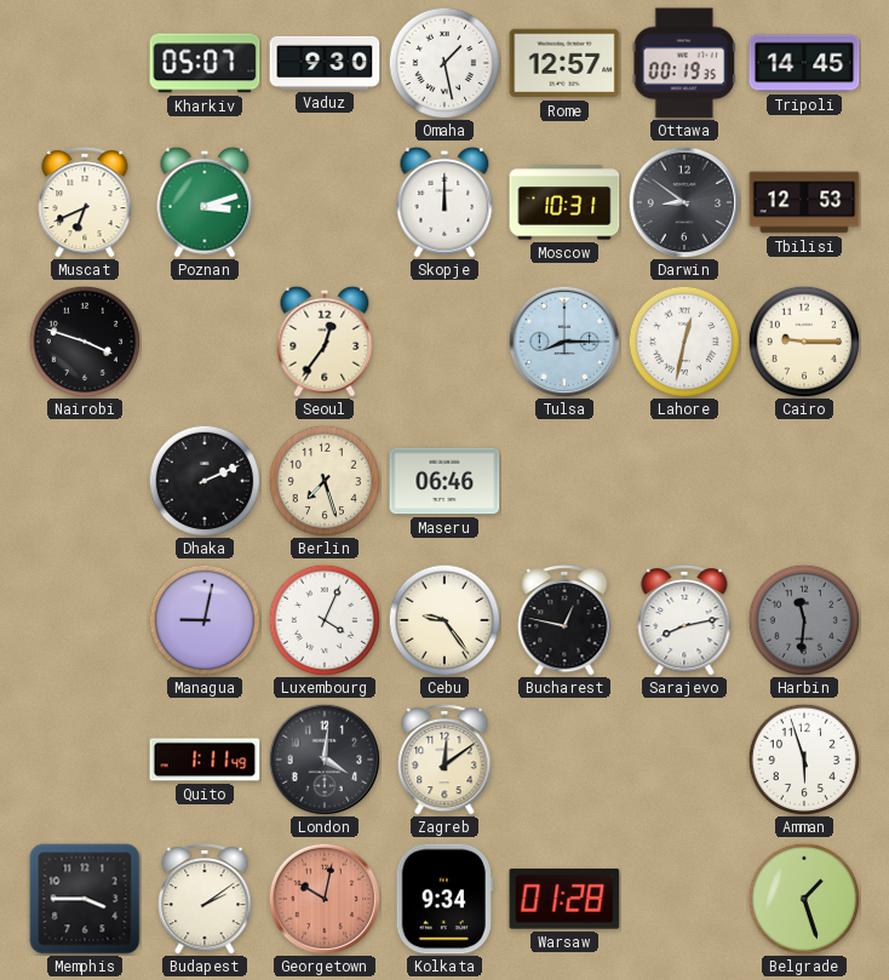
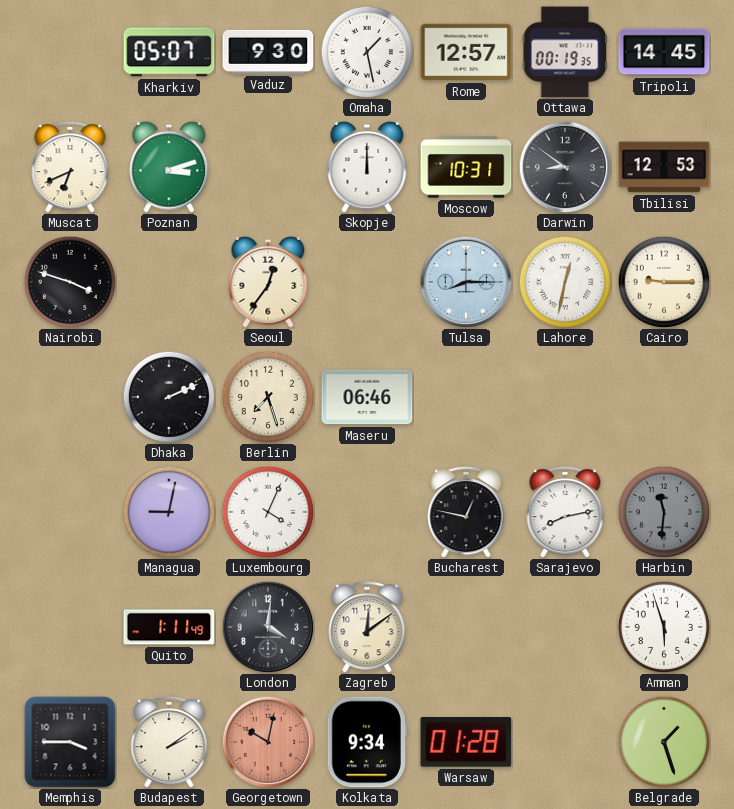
Cebu: 9:24 -> none
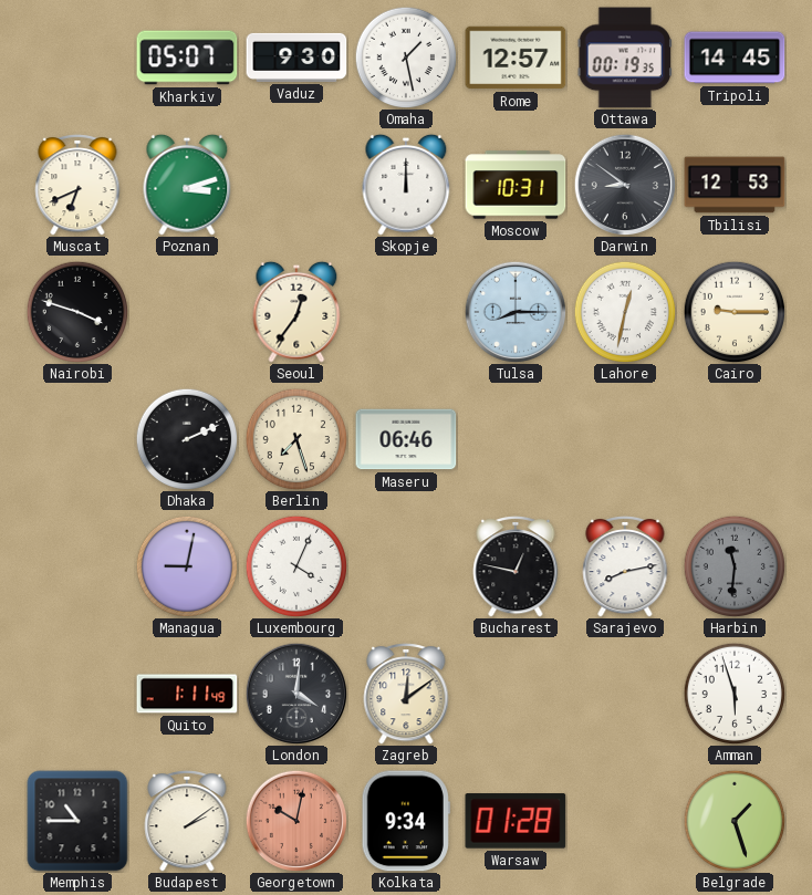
Memphis: 3:45 -> 10:45
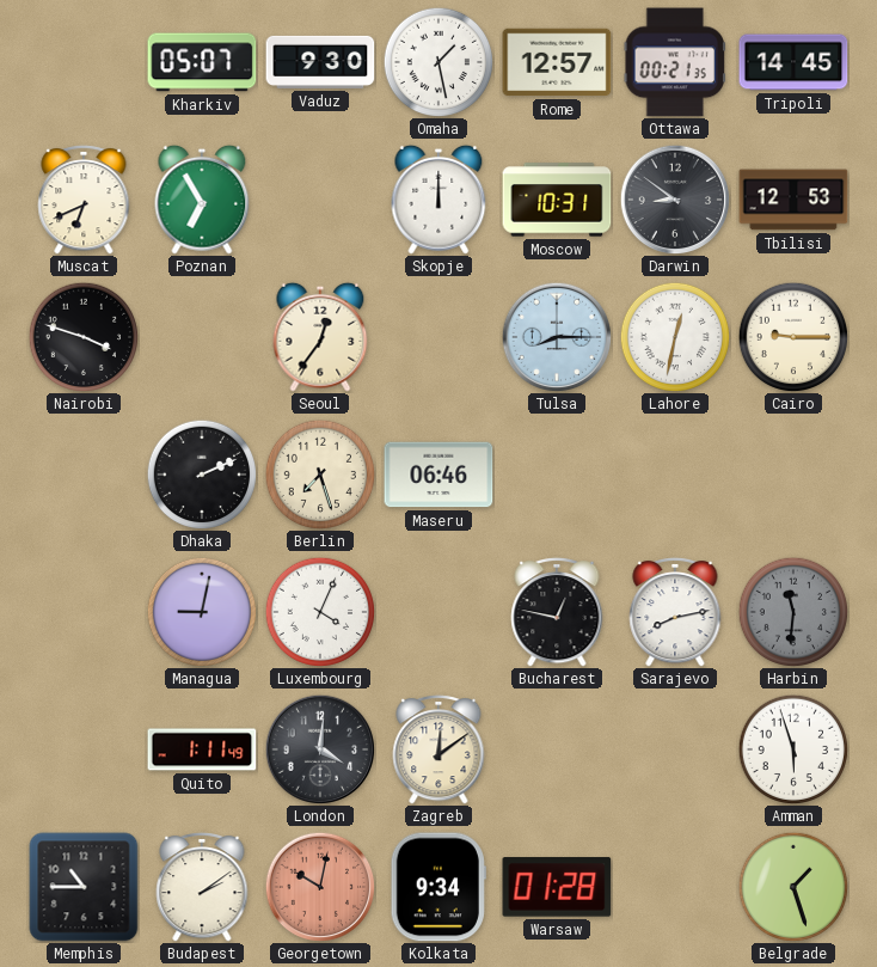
Ottawa: 00:19 -> 00:21
Poznan: 3:12 -> 6:55
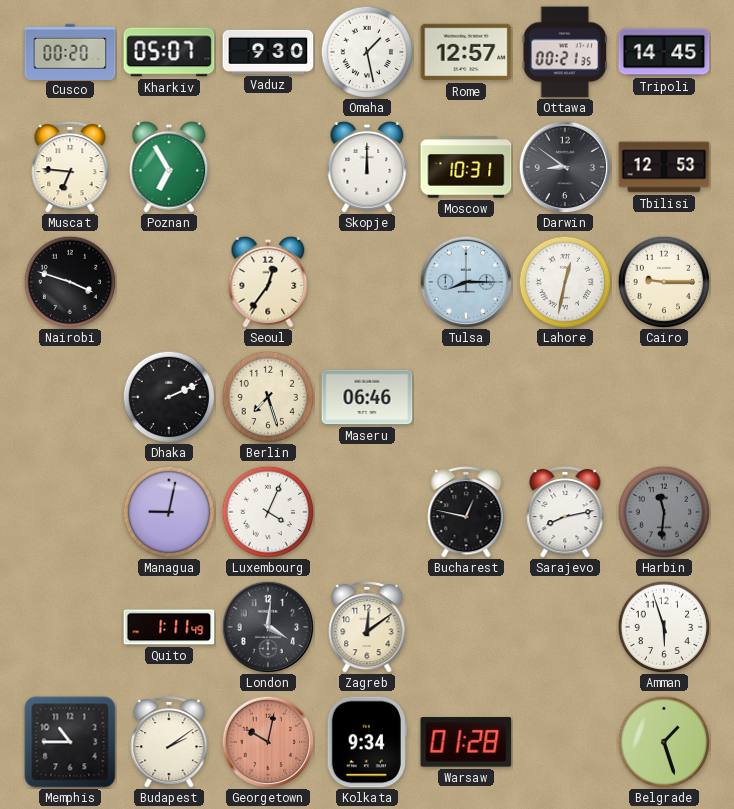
Cusco: none -> 00:20
Muscat: 6:41 -> 6:46
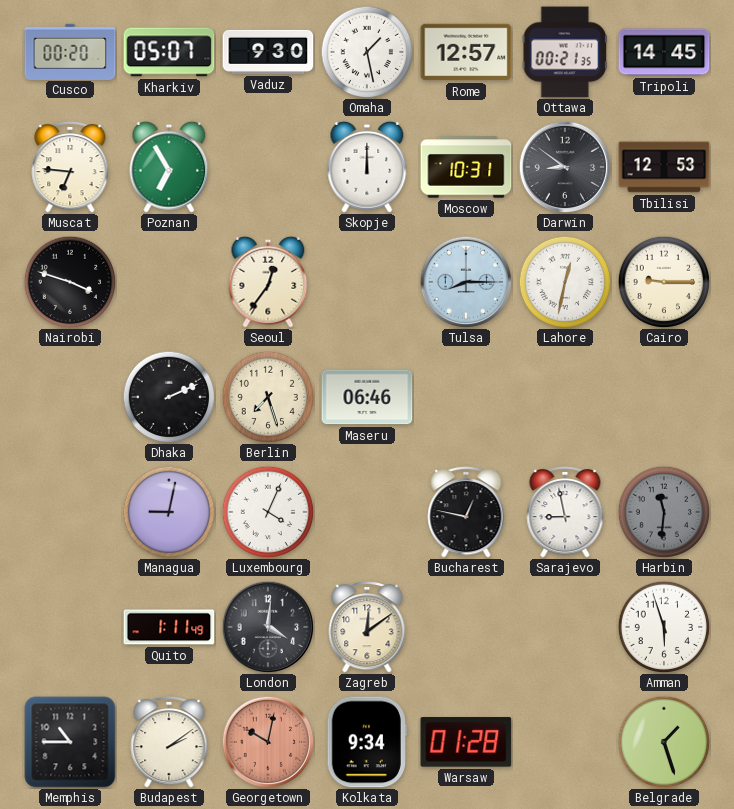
Sarajevo: 8:13 -> 8:58
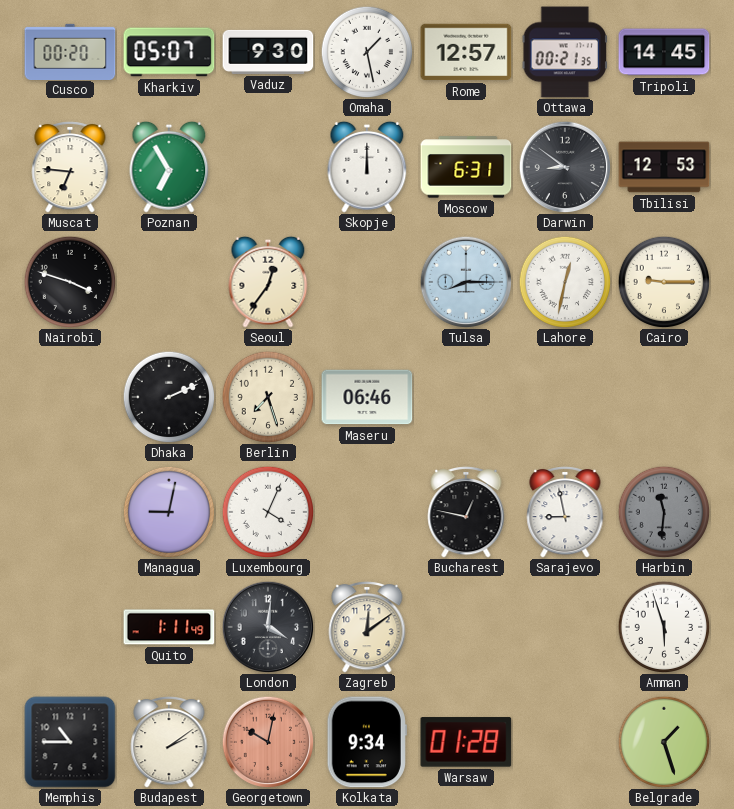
Moscow: 10:31 -> 6:31
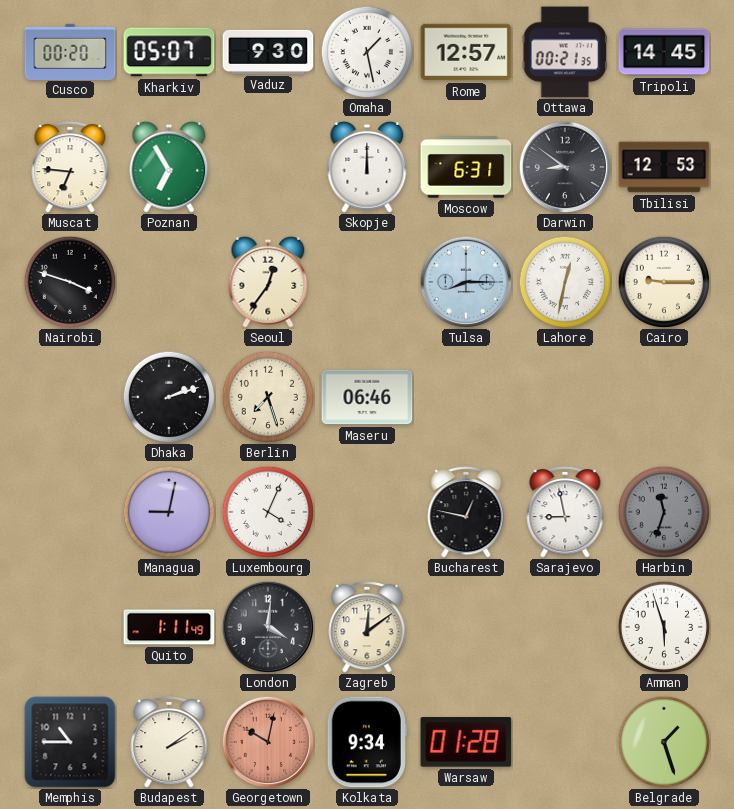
Dhaka: 2:11 -> 2:12
Harbin: 11:31 -> 11:33
